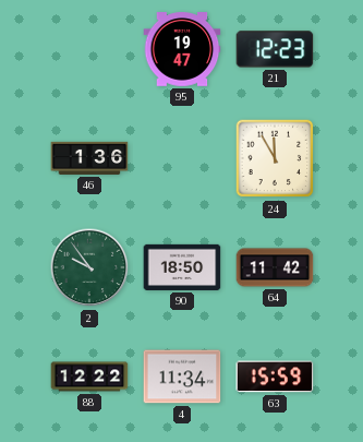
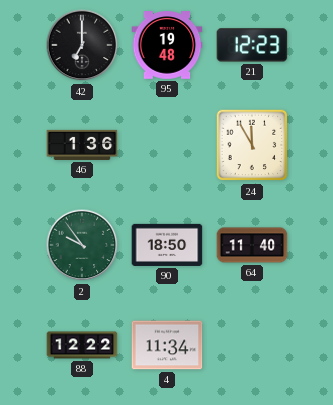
42: none -> 7:00
95: 19:47 -> 19:48
64: 11:42 -> 11:40
63: 15:59 -> none
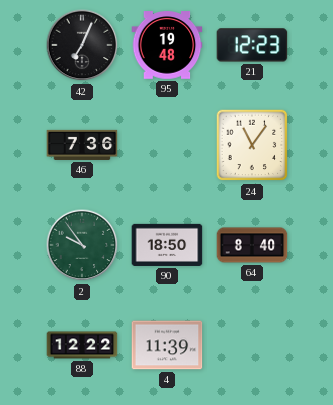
42: 7:00 -> 7:04
46: 1:36 -> 7:36
24: 11:55 -> 11:06
64: 11:40 -> 8:40
4: 11:34 -> 11:39
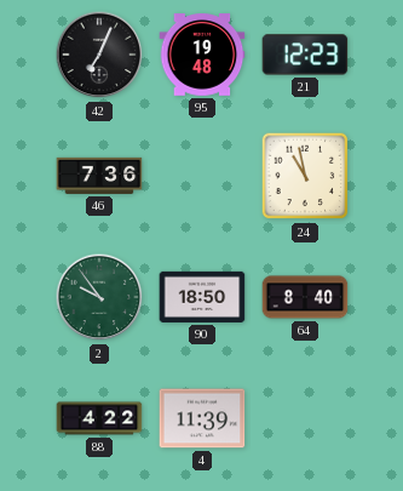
24: 11:06 -> 10:58
88: 12:22 -> 4:22
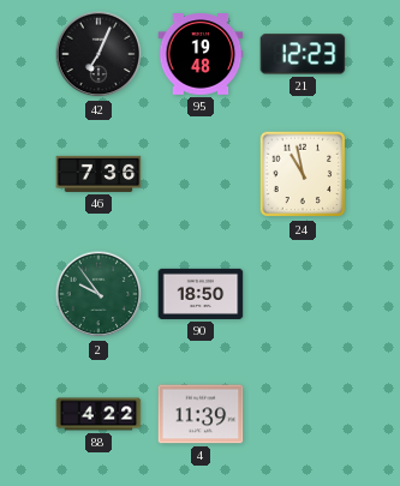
64: 8:40 -> none
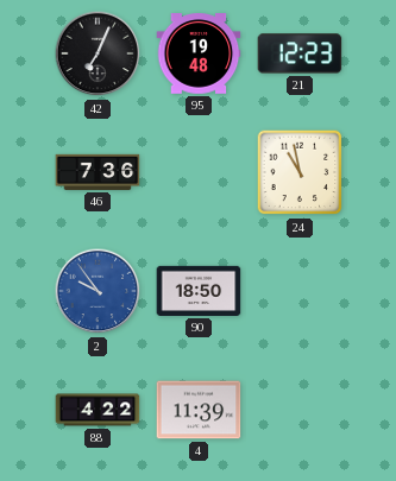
2 dial: green -> blue
